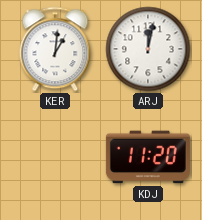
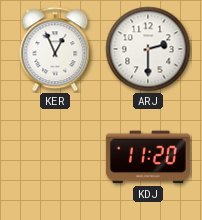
KER: 1:01 -> 12:56
ARJ: 12:02 -> 2:30
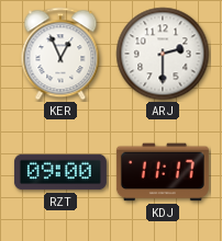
RZT: none -> 09:00
KDJ: 11:20 -> 11:17
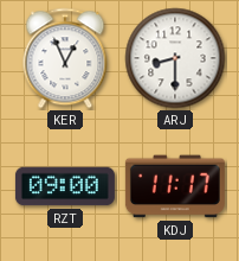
ARJ: 2:30 -> 8:30
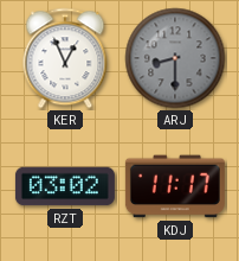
ARJ dial: white -> grey
RZT: 09:00 -> 03:02
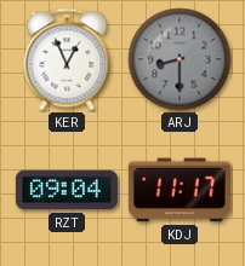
RZT: 03:02 -> 09:04
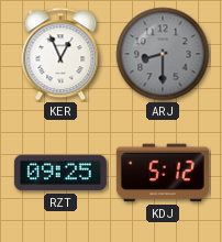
RZT: 09:04 -> 09:25
KDJ: 11:17 -> 5:12
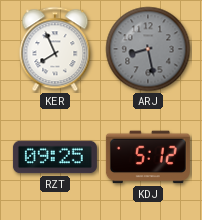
KER: 12:56 -> 7:56
ARJ: 8:30 -> 8:28
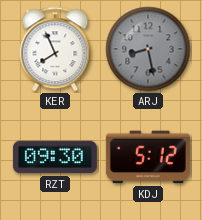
RZT: 09:25 -> 09:30
